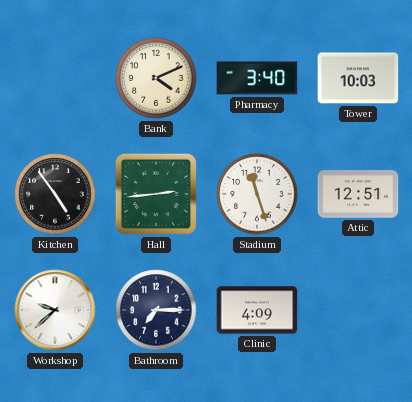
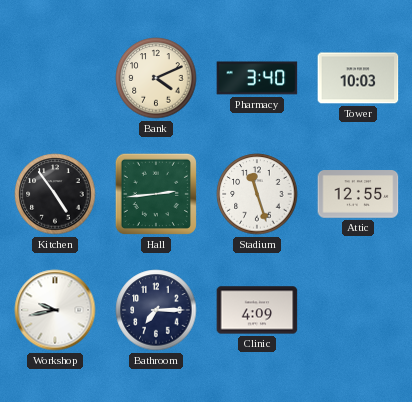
Attic: 12:51 -> 12:55
Workshop: 9:38 -> 9:43
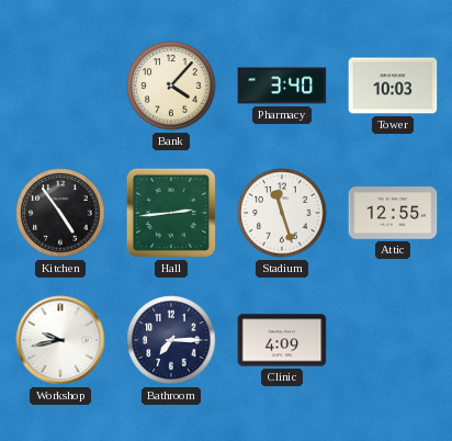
Bank: 4:11 -> 4:07
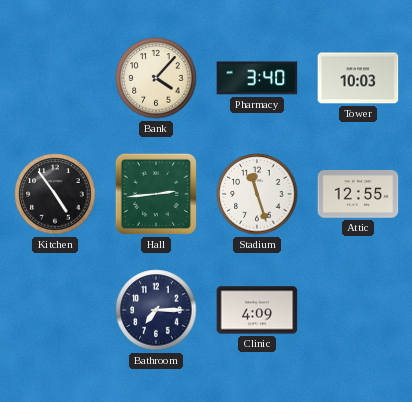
Workshop: 9:43 -> none
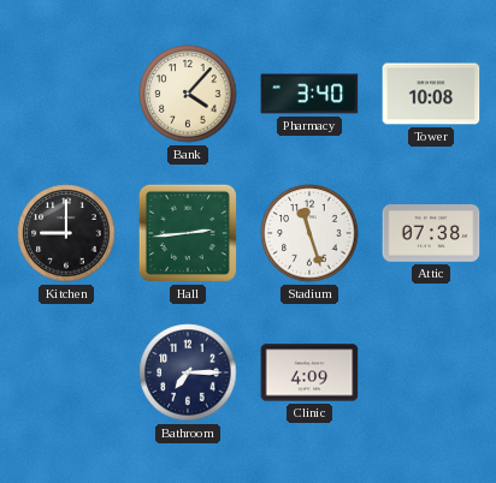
Tower: 10:03 -> 10:08
Kitchen: 4:54 -> 9:00
Attic: 12:55 -> 07:38
